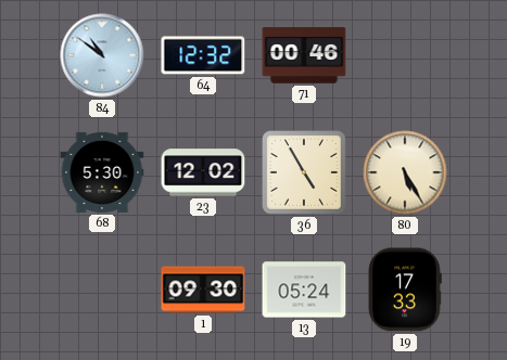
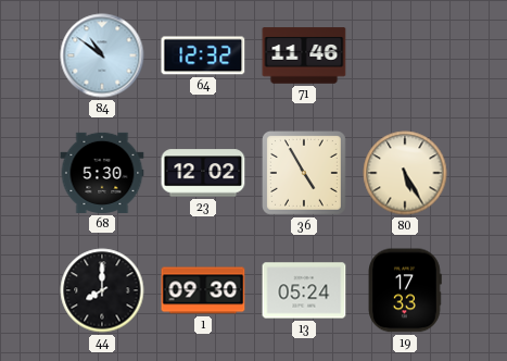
71: 00:46 -> 11:46
44: none -> 8:00
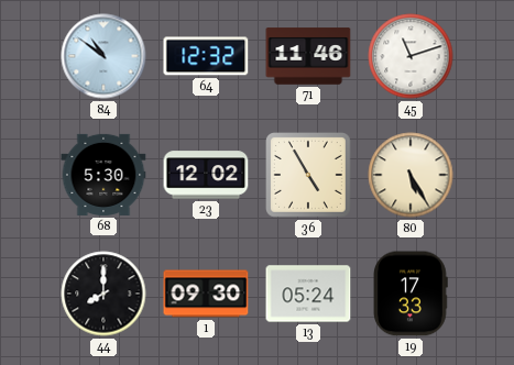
45: none -> 11:12
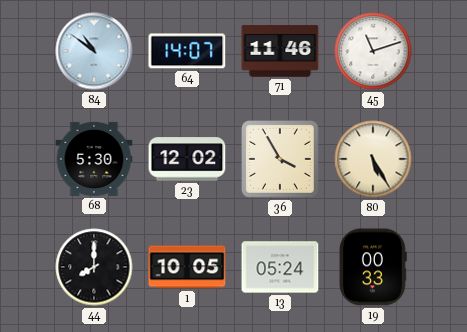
64: 12:32 -> 14:07
36: 4:55 -> 3:55
1: 09:30 -> 10:05
19: 17:33 -> 00:33
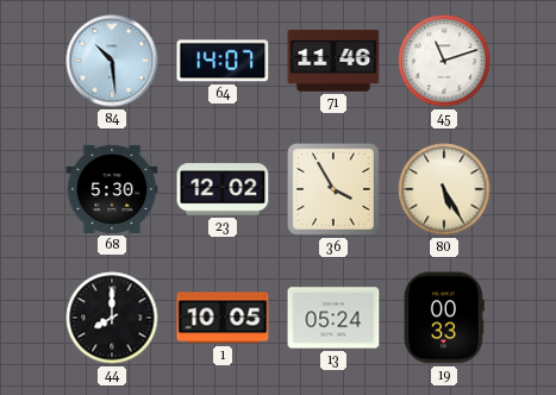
84: 10:51 -> 10:29
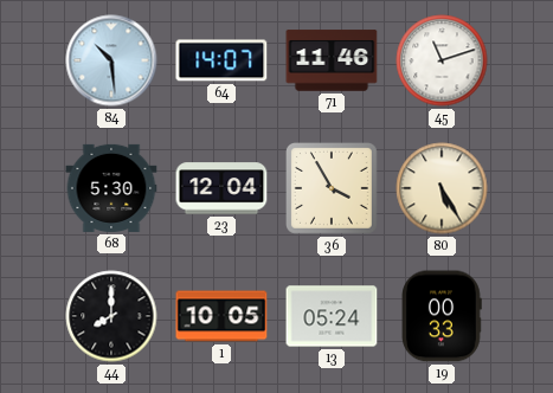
23: 12:02 -> 12:04
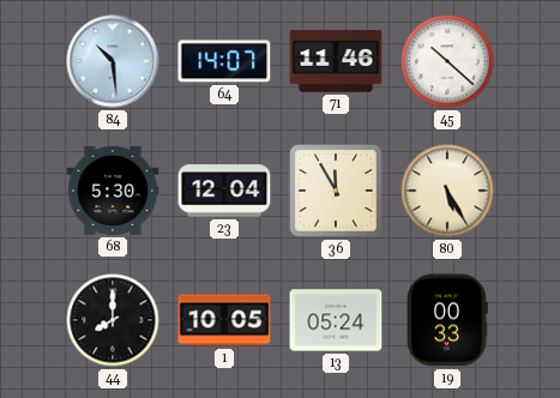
45: 11:12 -> 10:22
36: 3:55 -> 11:55
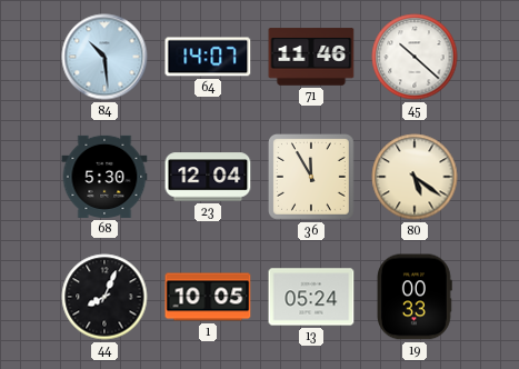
80: 5:25 -> 5:21
44: 8:00 -> 8:04
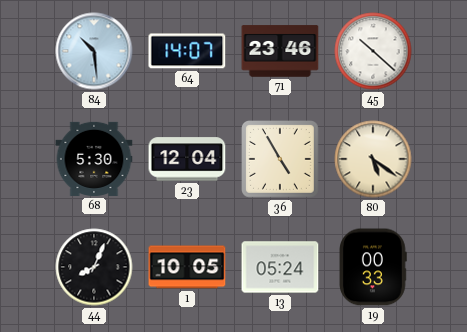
71: 11:46 -> 23:46
36: 11:55 -> 4:55
